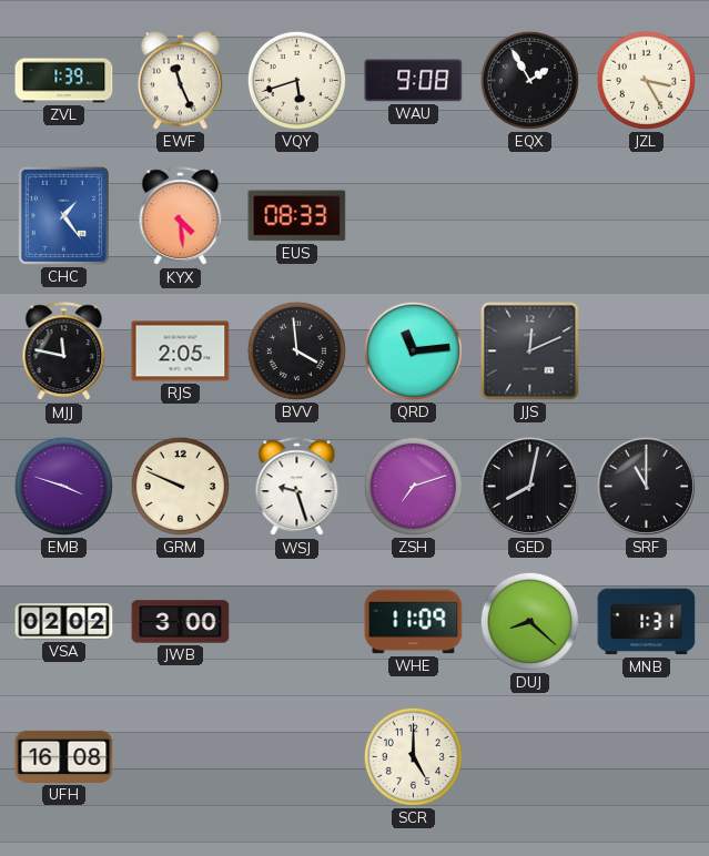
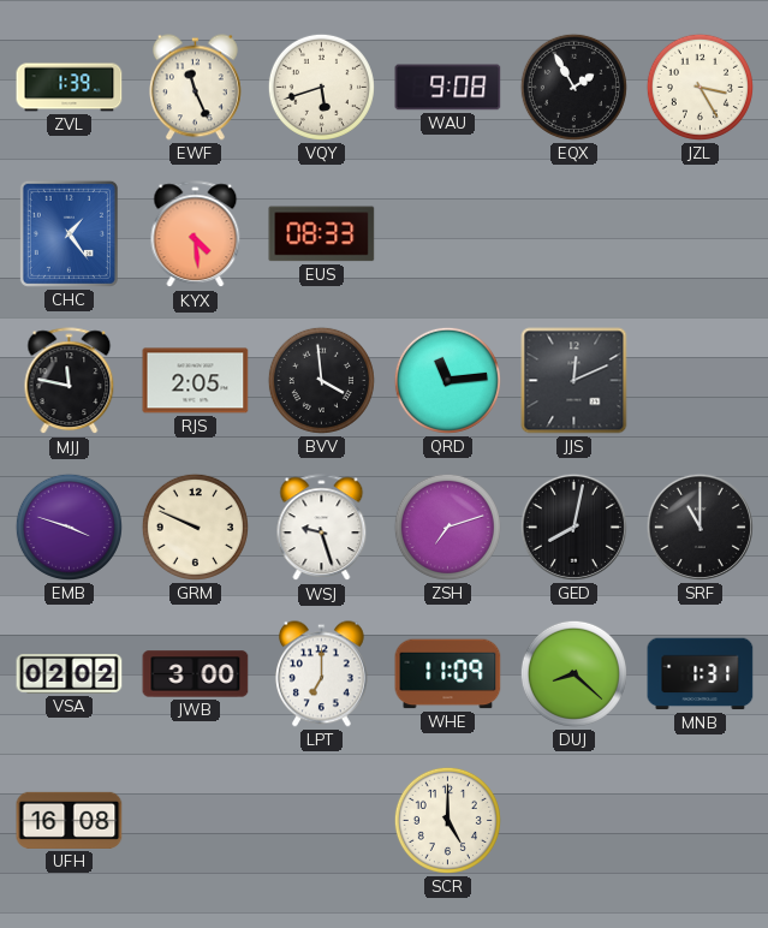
LPT: none -> 7:00
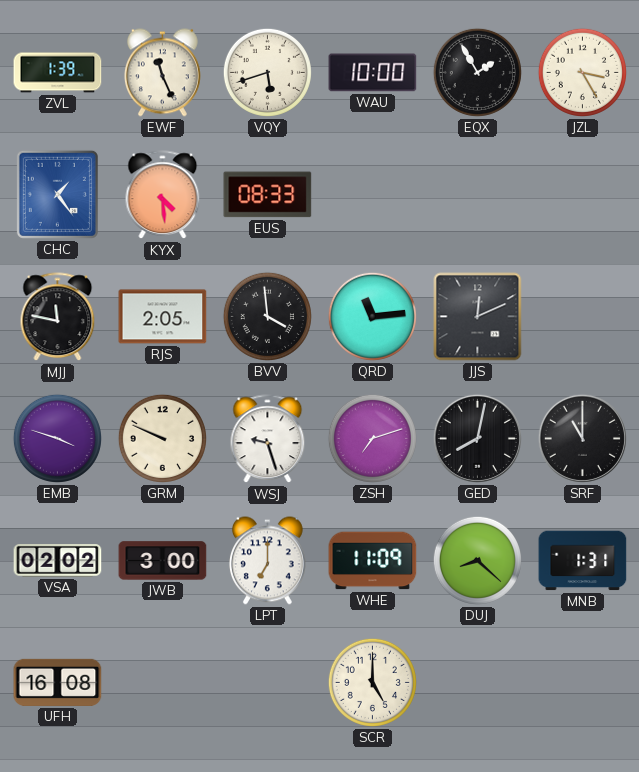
WAU: 9:08 -> 10:00
